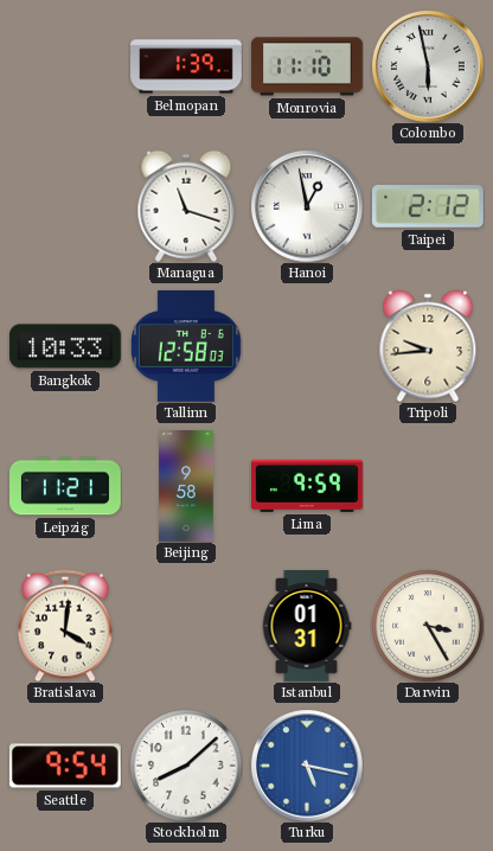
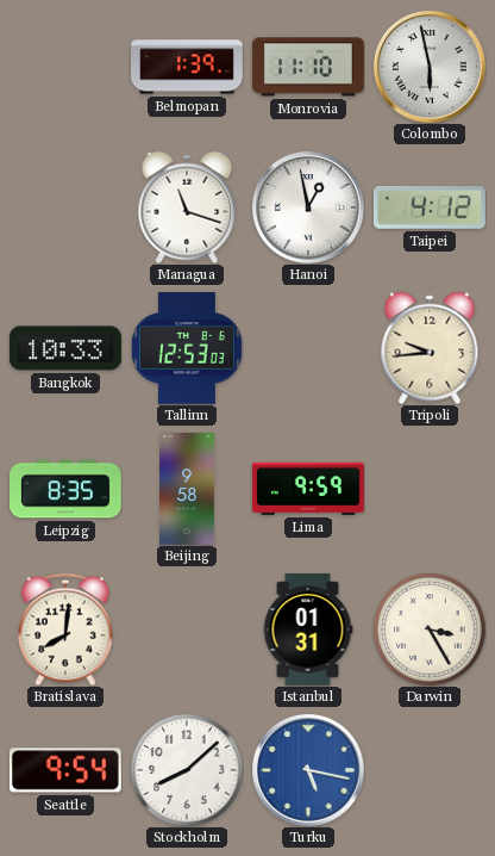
Taipei: 2:12 -> 4:12
Tallinn: 12:58 -> 12:53
Leipzig: 11:21 -> 8:35
Bratislava: 4:01 -> 8:01
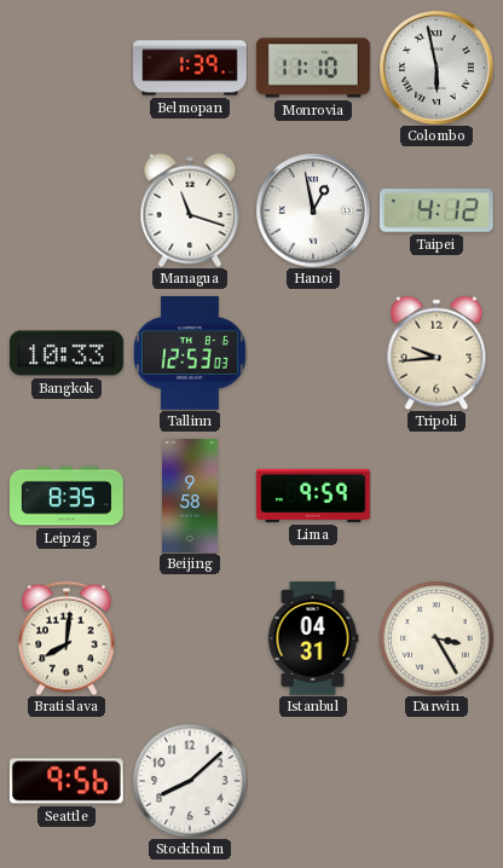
Istanbul: 01:31 -> 04:31
Seattle: 9:54 -> 9:56
Turku: 5:17 -> none
